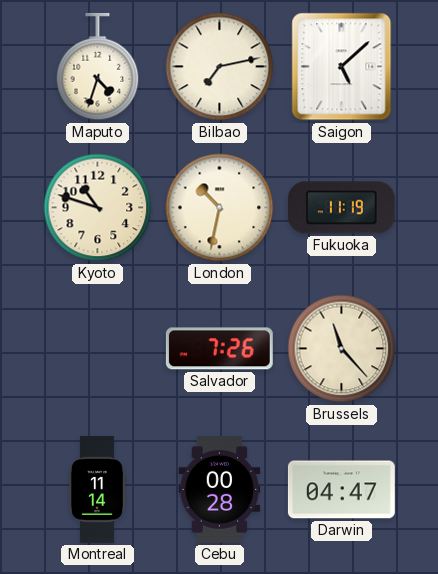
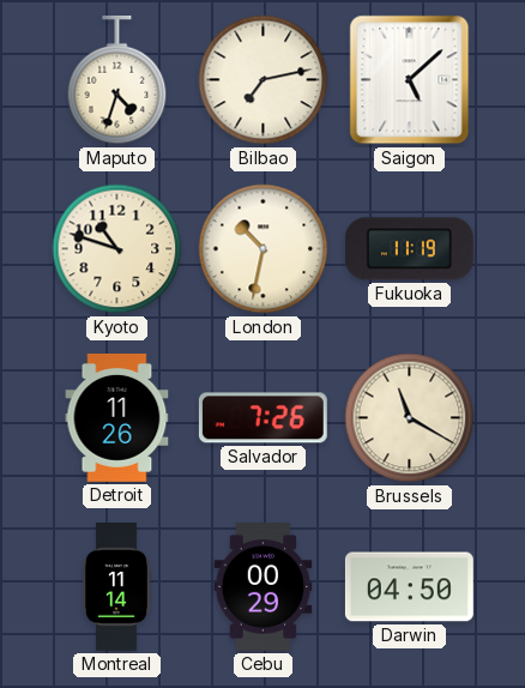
Detroit: none -> 11:26
Brussels: 11:23 -> 11:20
Cebu: 00:28 -> 00:29
Darwin: 04:47 -> 04:50
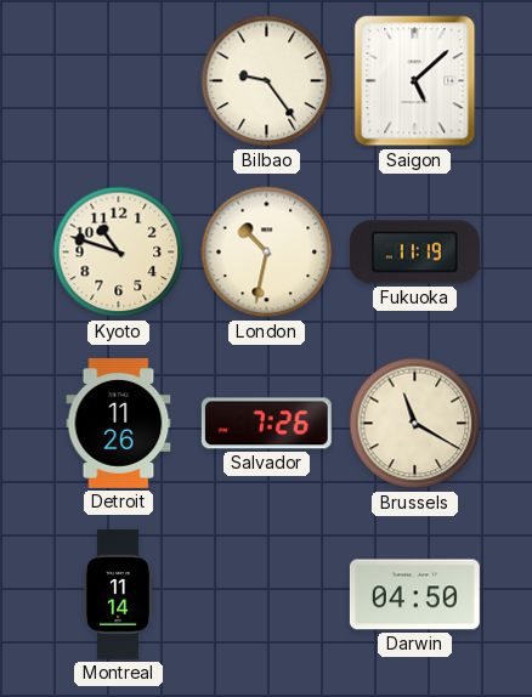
Maputo: 4:33 -> none
Bilbao: 7:13 -> 9:24
Cebu: 00:29 -> none
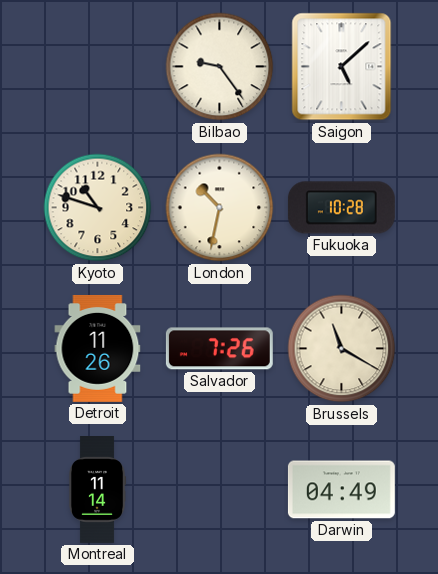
Fukuoka: 11:19 -> 10:28
Darwin: 04:50 -> 04:49
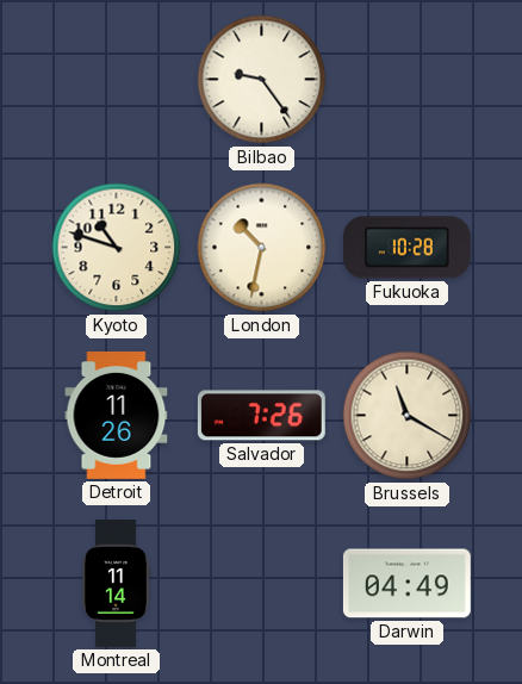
Saigon: 5:08 -> none
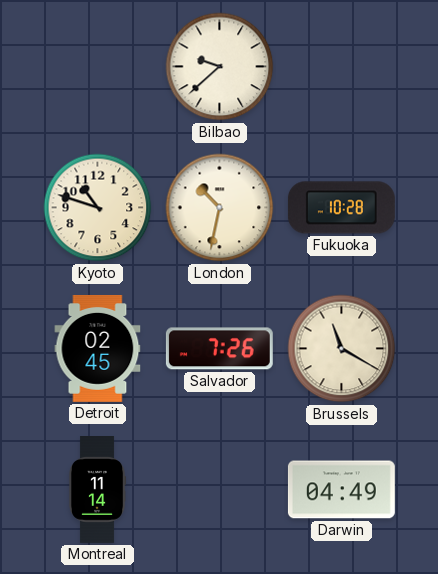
Bilbao: 9:24 -> 9:38
Detroit: 11:26 -> 02:45
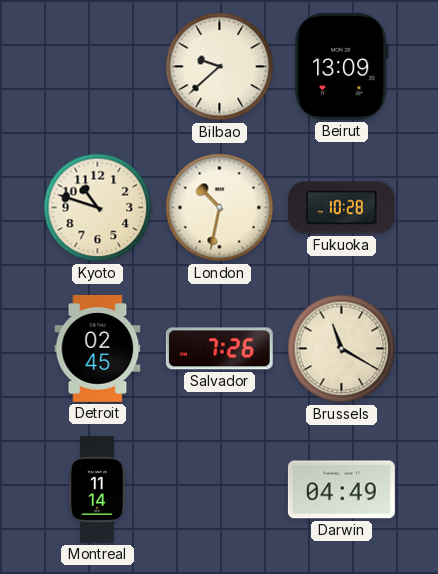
Beirut: none -> 13:09
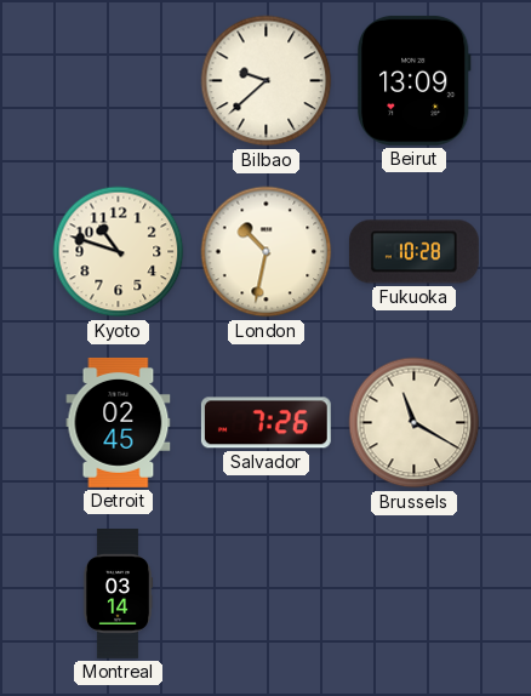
Montreal: 11:14 -> 03:14
Darwin: 04:49 -> none
